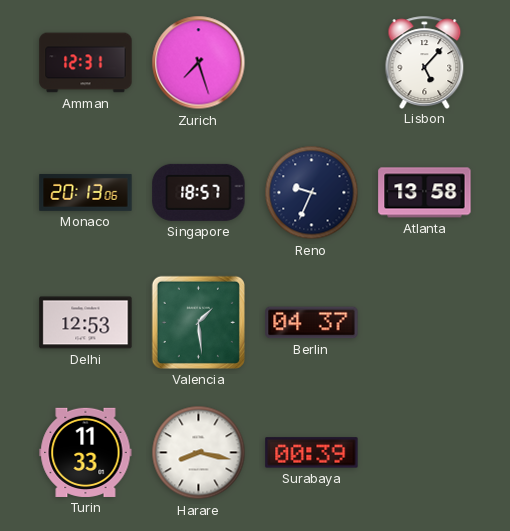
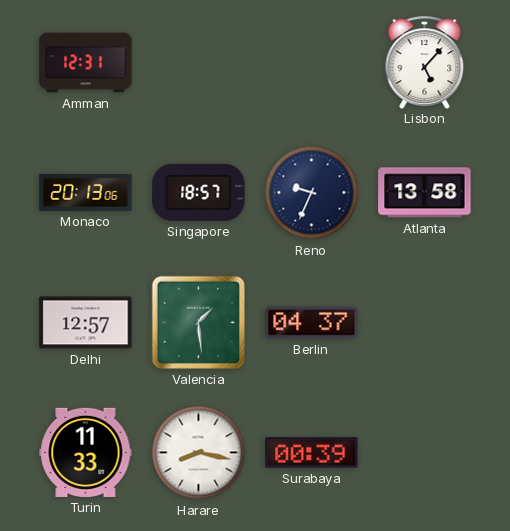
Zurich: 7:27 -> none
Delhi: 12:53 -> 12:57
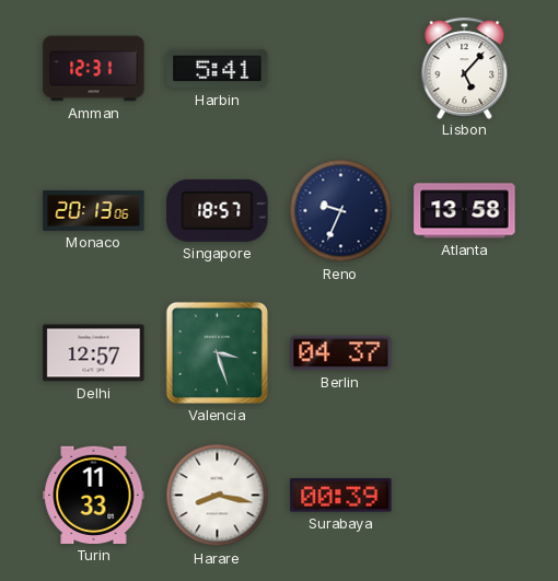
Harbin: none -> 5:41
Valencia: 1:29 -> 3:27
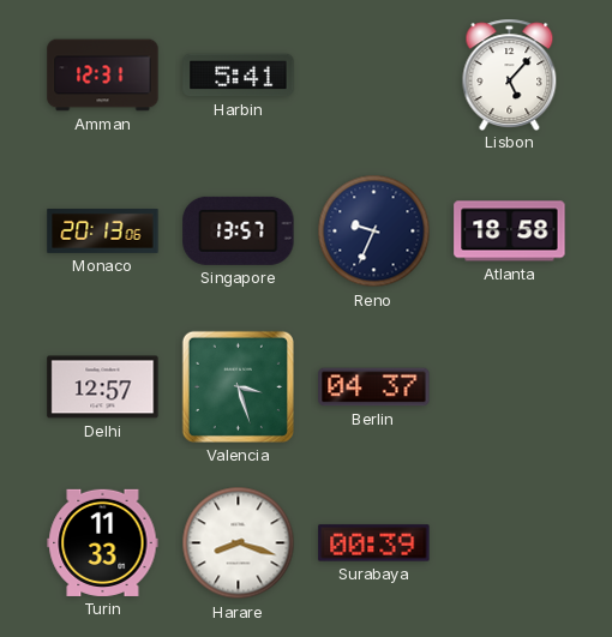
Singapore: 18:57 -> 13:57
Atlanta: 13:58 -> 18:58
Harare: 8:17 -> 8:18
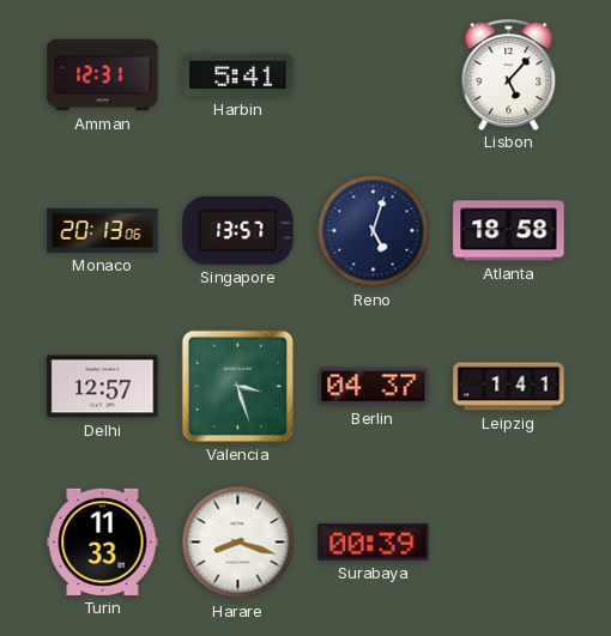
Reno: 9:34 -> 5:03
Leipzig: none -> 1:41
